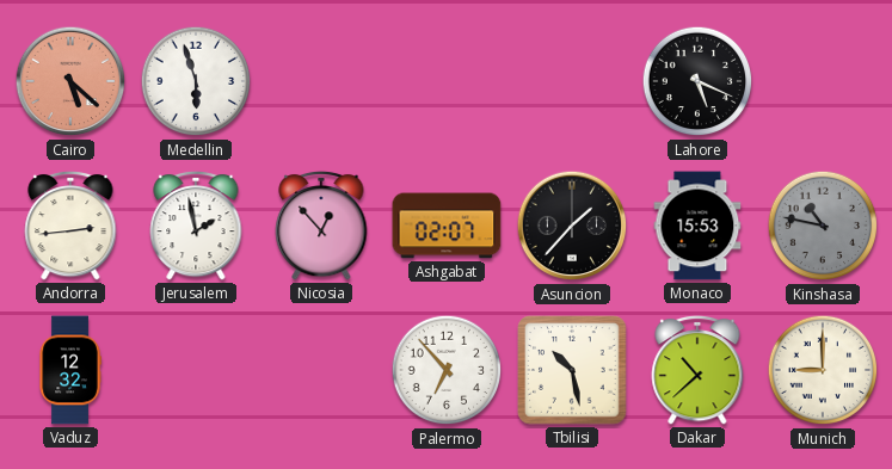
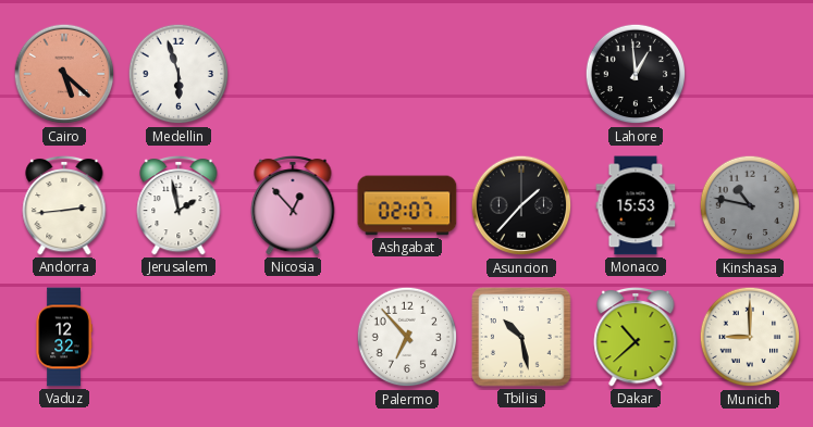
Lahore: 5:19 -> 12:59
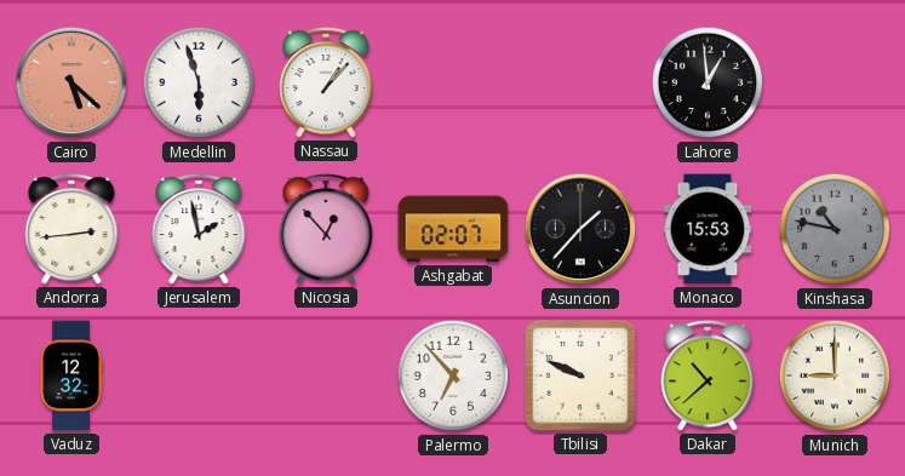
Nassau: none -> 1:07
Tbilisi: 10:28 -> 9:49
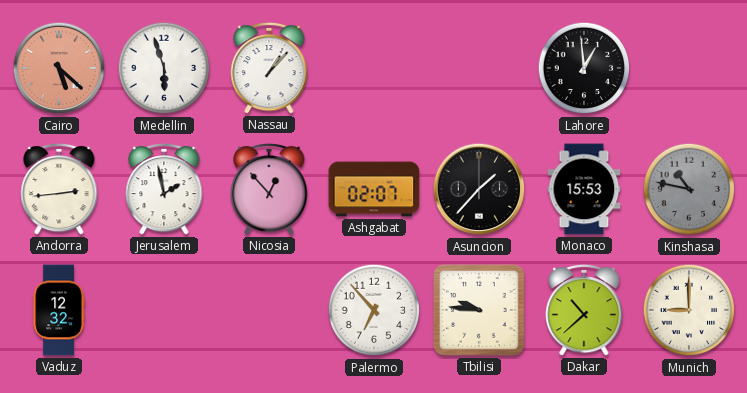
Tbilisi: 9:49 -> 9:46
